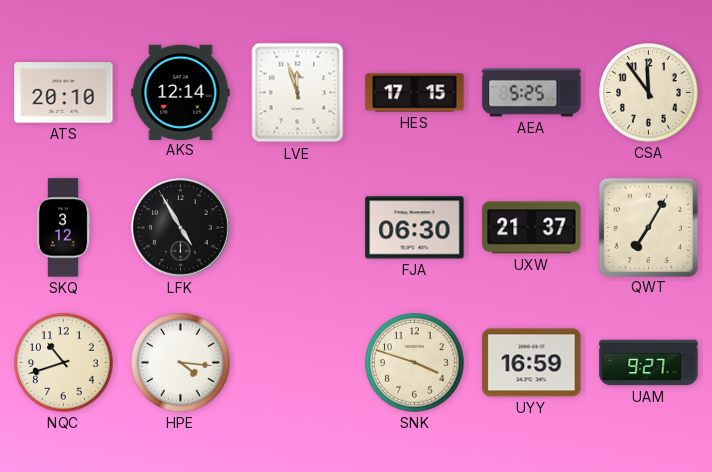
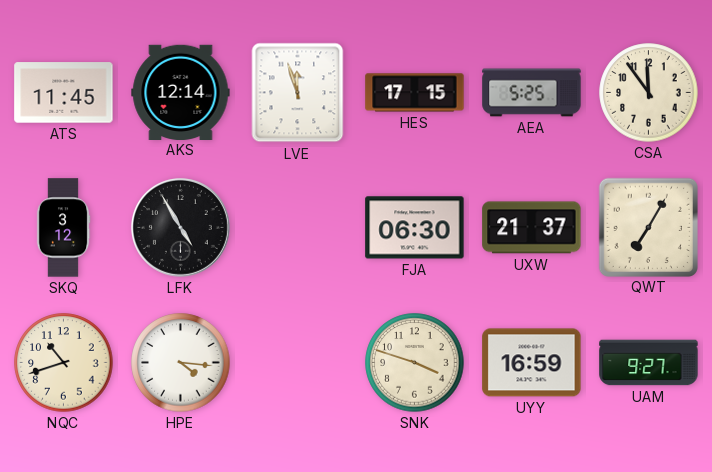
ATS: 20:10 -> 11:45
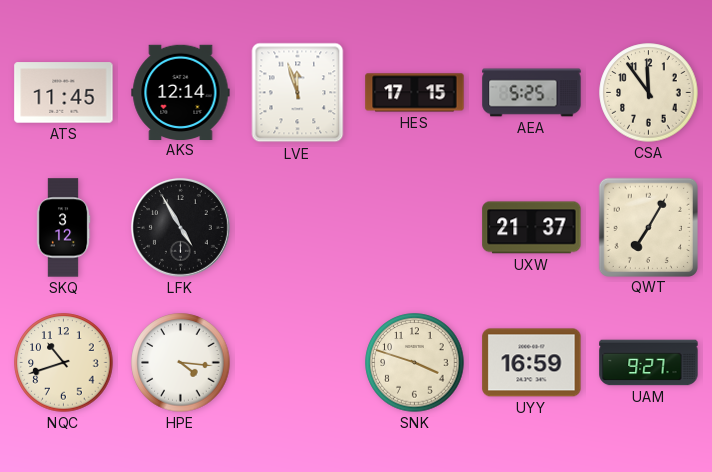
FJA: 06:30 -> none
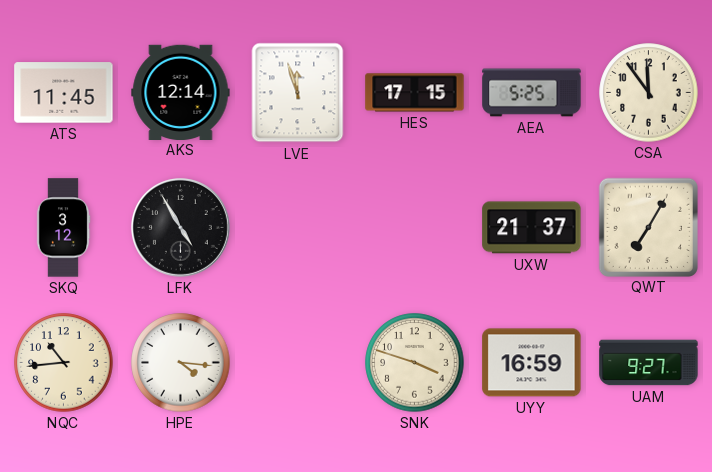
NQC: 10:42 -> 10:44
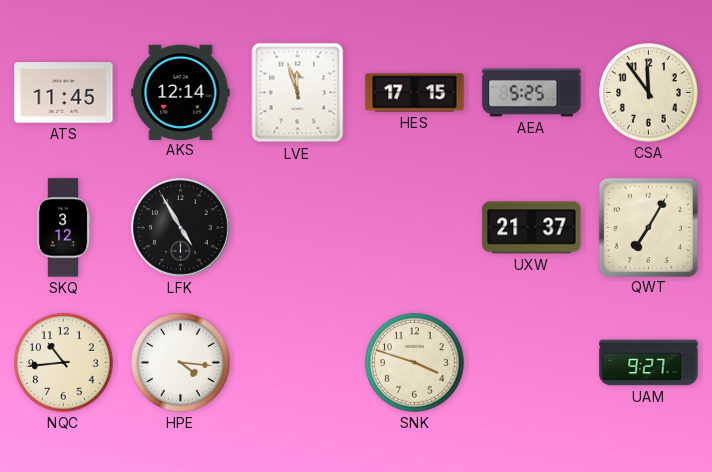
UYY: 16:59 -> none
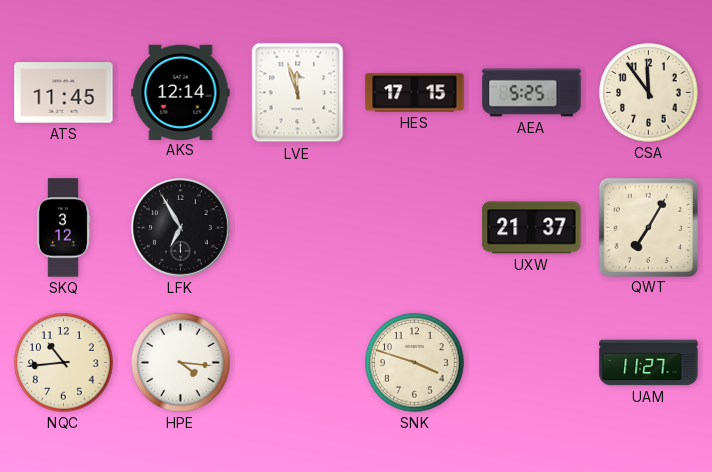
LFK: 4:55 -> 6:55
UAM: 9:27 -> 11:27
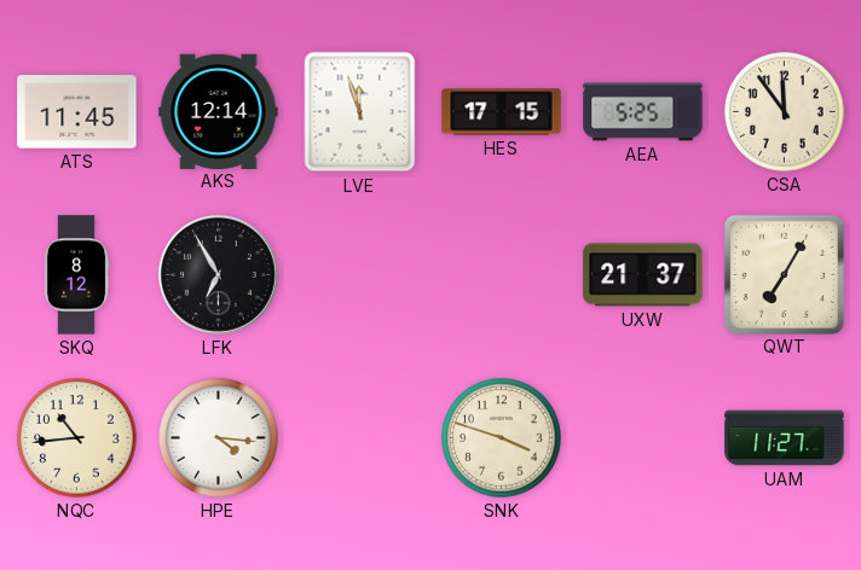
SKQ: 3:12 -> 8:12
